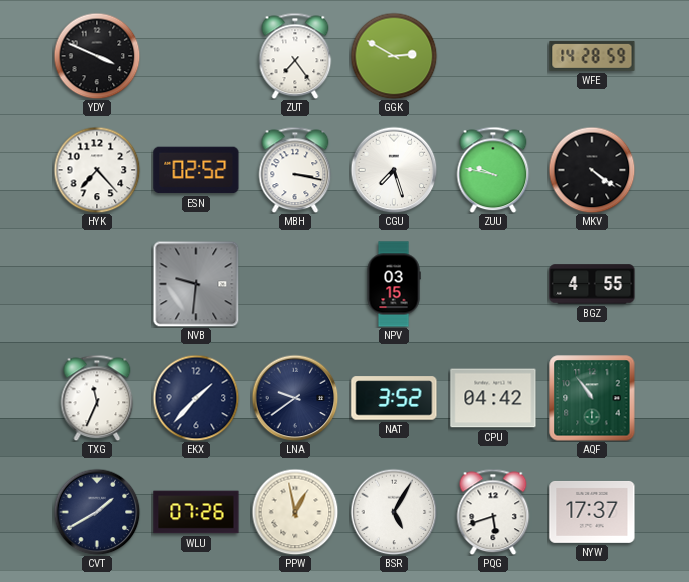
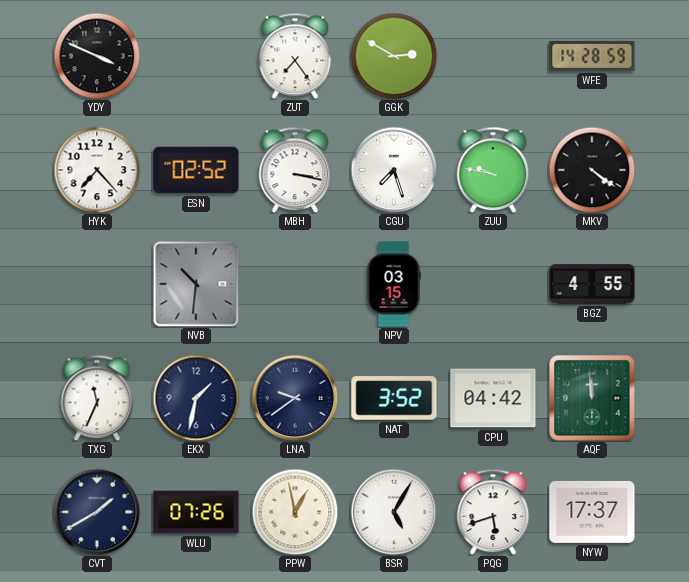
NVB: 9:31 -> 10:31
EKX: 1:37 -> 1:32
AQF: 10:54 -> 11:59
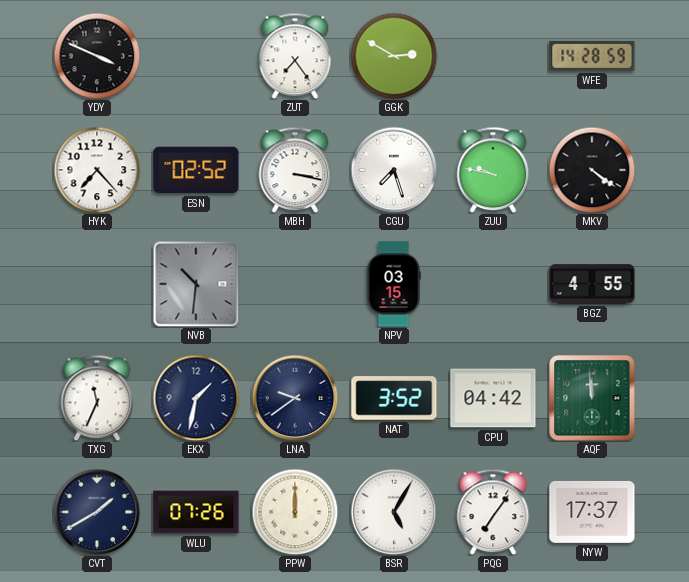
PPW: 12:58 -> 12:00
PQG: 5:42 -> 7:06
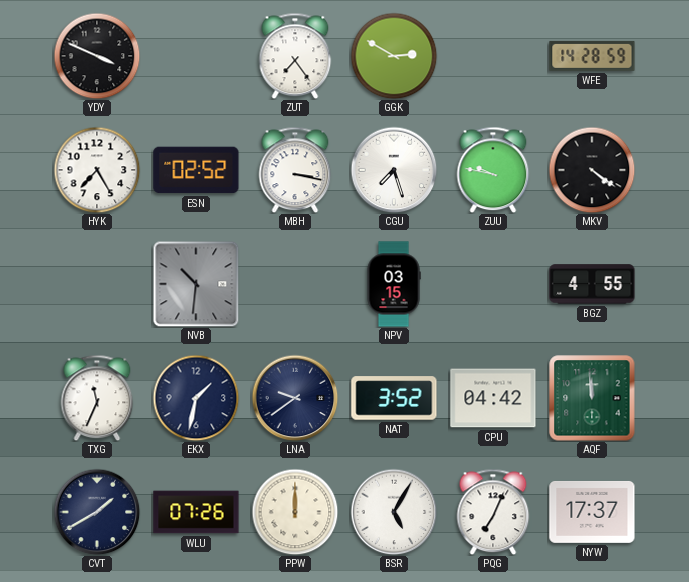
HYK: 7:23 -> 7:25
PQG: 7:06 -> 7:04
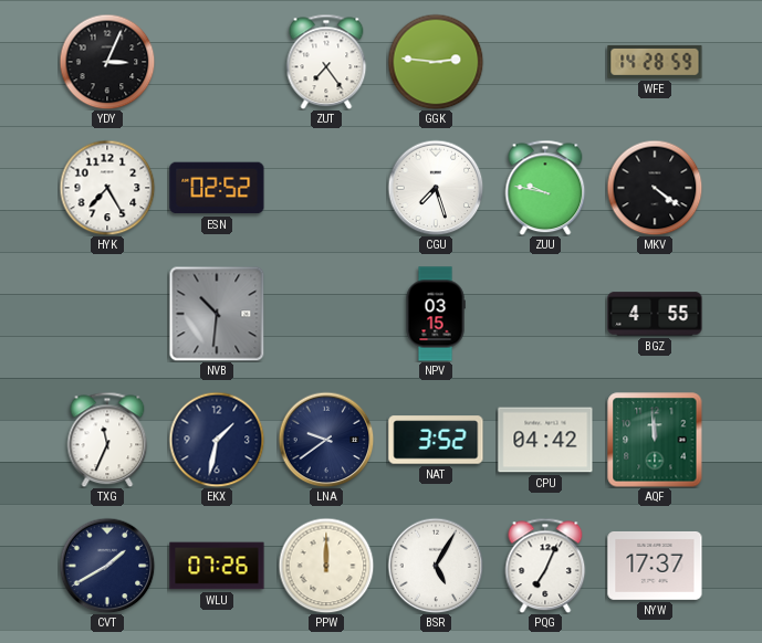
YDY: 3:49 -> 3:04
GGK: 2:50 -> 2:46
MBH: 3:17 -> none
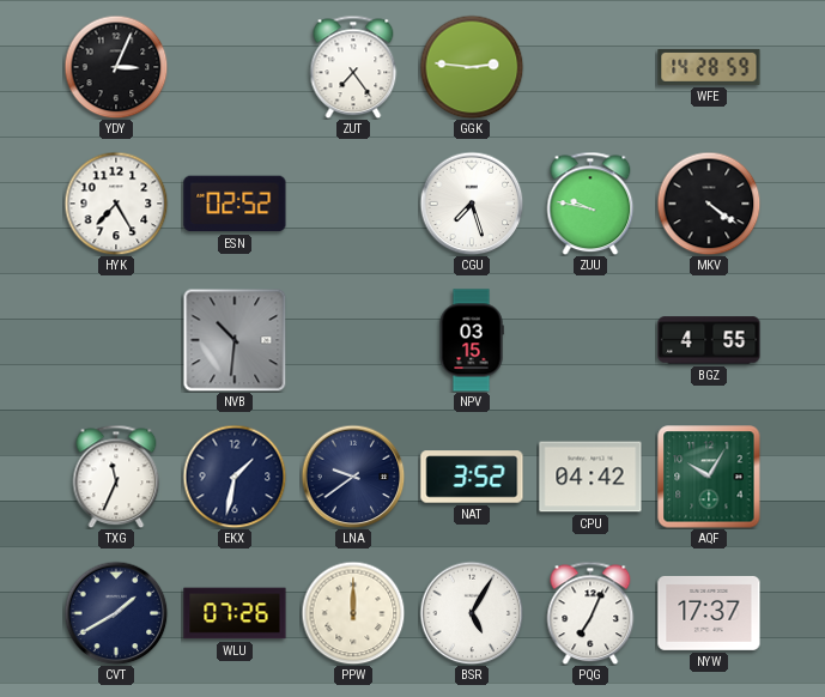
AQF: 11:59 -> 10:05
